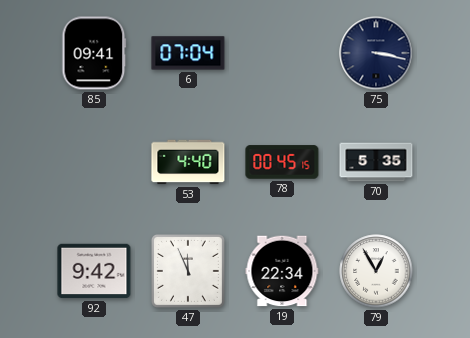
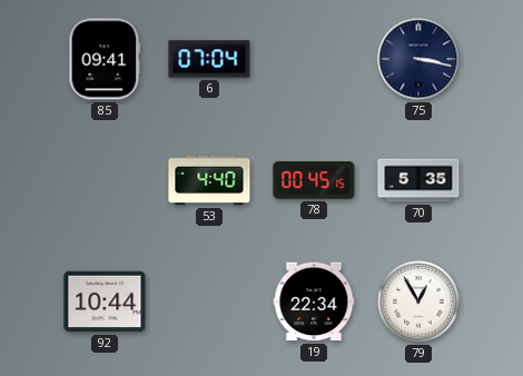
92: 9:42 -> 10:44
47: 11:56 -> none
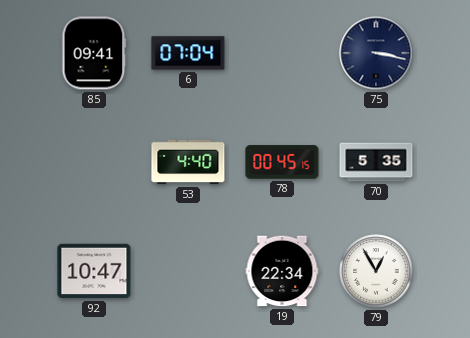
92: 10:44 -> 10:47
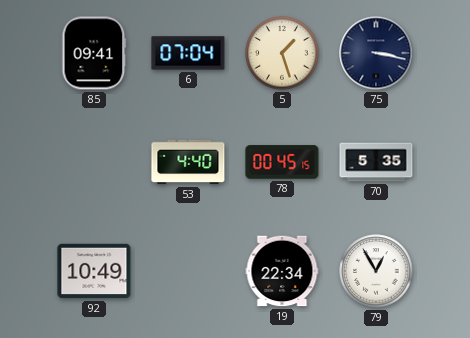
5: none -> 1:27
92: 10:47 -> 10:49
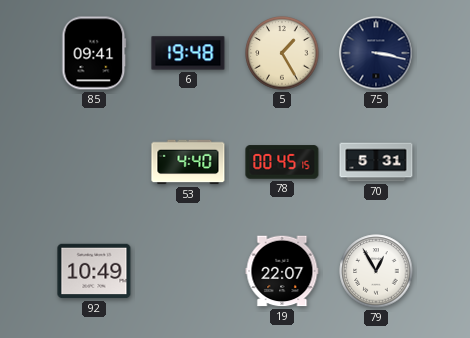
6: 07:04 -> 19:48
5: 1:27 -> 1:25
70: 5:35 -> 5:31
19: 22:34 -> 22:07
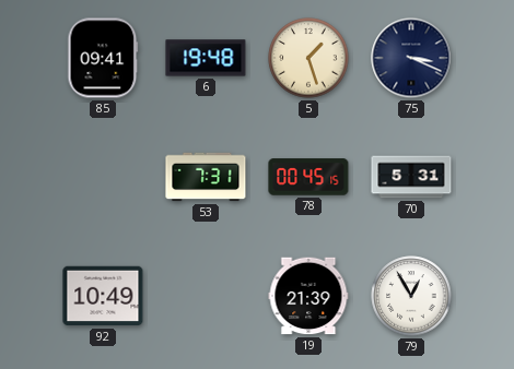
5: 1:25 -> 1:27
75: 3:17 -> 3:19
53: 4:40 -> 7:31
19: 22:07 -> 21:39
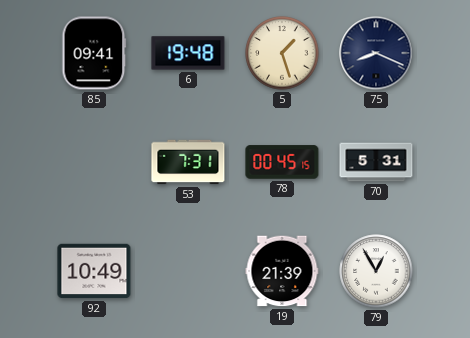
75: 3:19 -> 8:19
